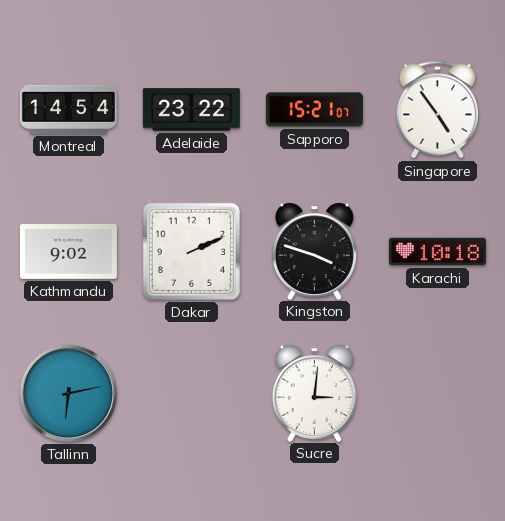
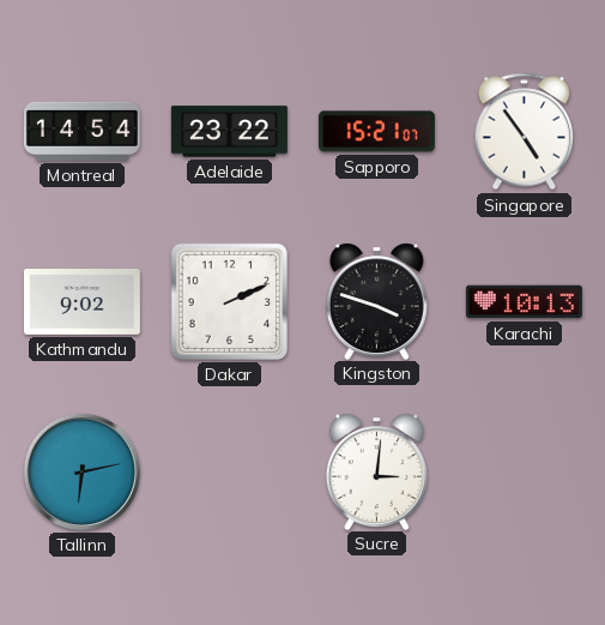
Karachi: 10:18 -> 10:13
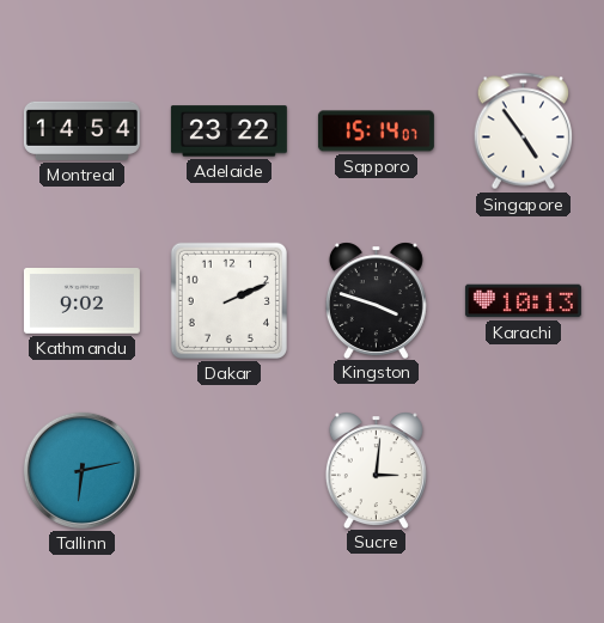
Sapporo: 15:21 -> 15:14
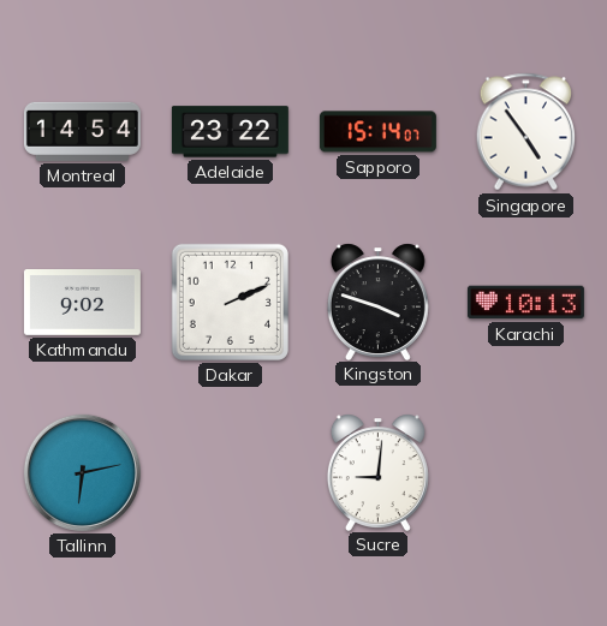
Sucre: 3:01 -> 9:01
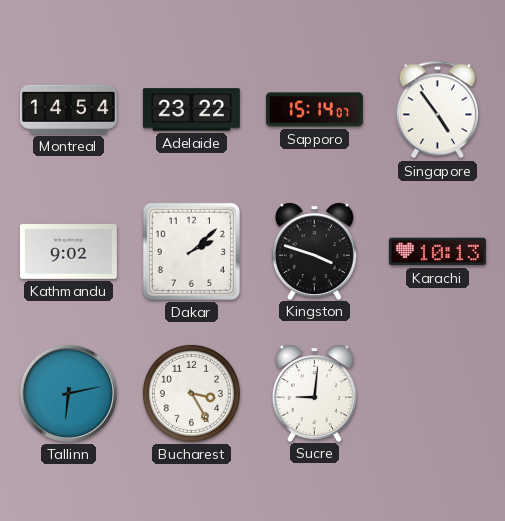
Dakar: 2:11 -> 2:08
Bucharest: none -> 3:25
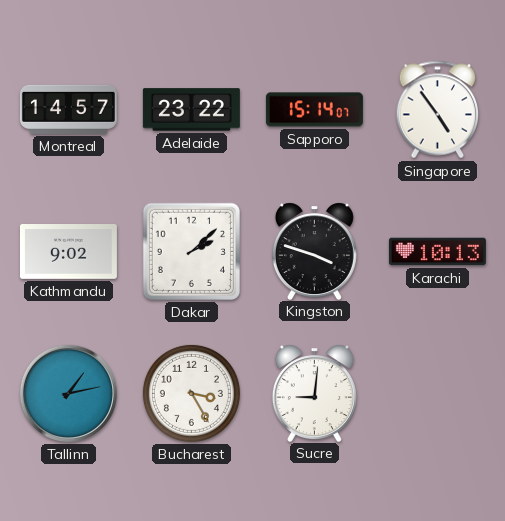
Montreal: 14:54 -> 14:57
Tallinn: 6:13 -> 1:13
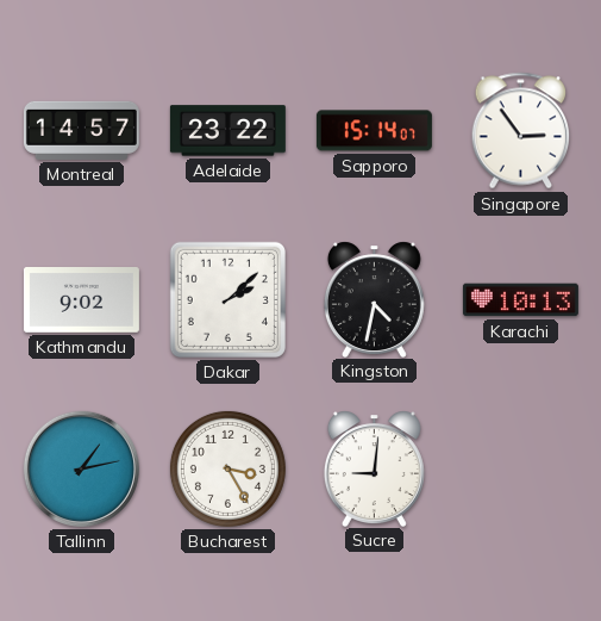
Singapore: 4:54 -> 2:54
Kingston: 3:48 -> 4:32
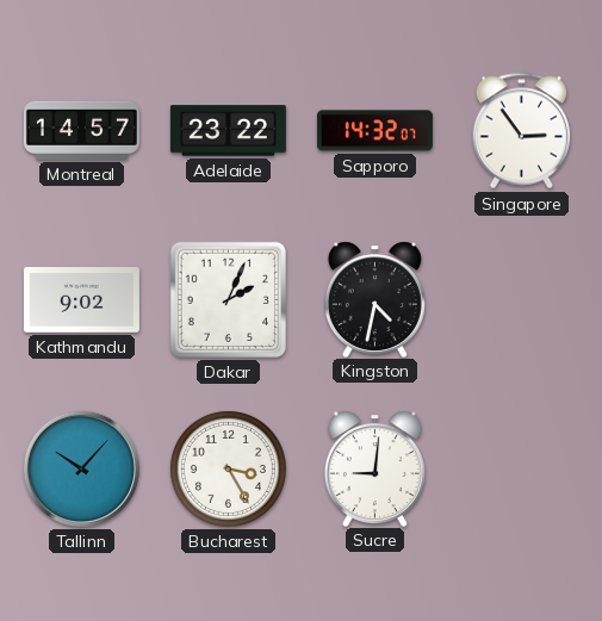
Sapporo: 15:14 -> 14:32
Dakar: 2:08 -> 2:04
Karachi: 10:13 -> none
Tallinn: 1:13 -> 10:07
